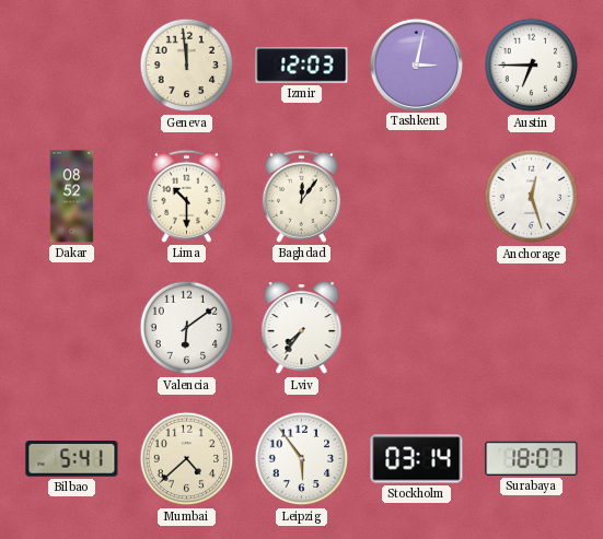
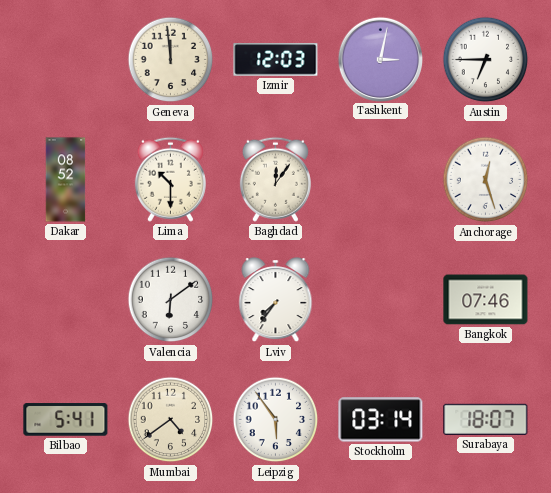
Bangkok: none -> 07:46
Mumbai: 4:38 -> 4:39
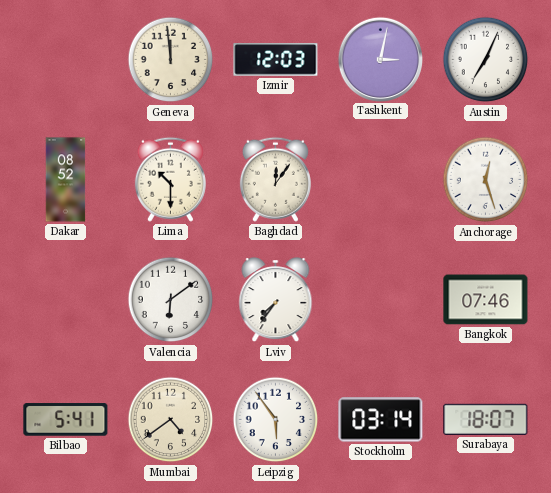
Austin: 6:45 -> 7:04
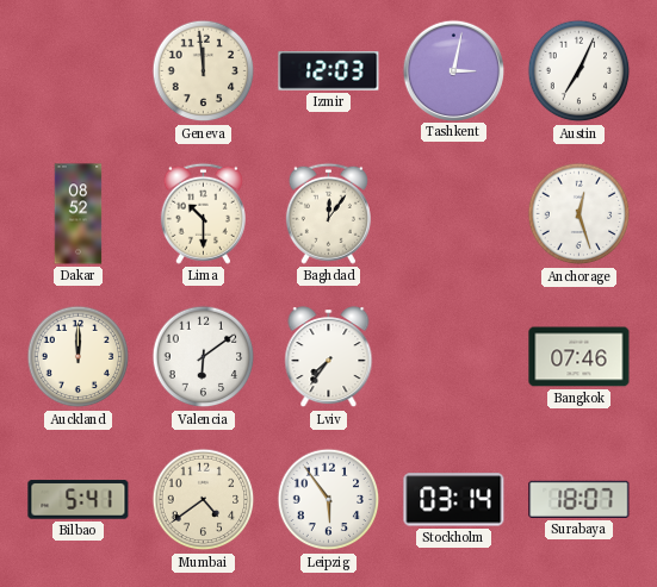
Auckland: none -> 12:00
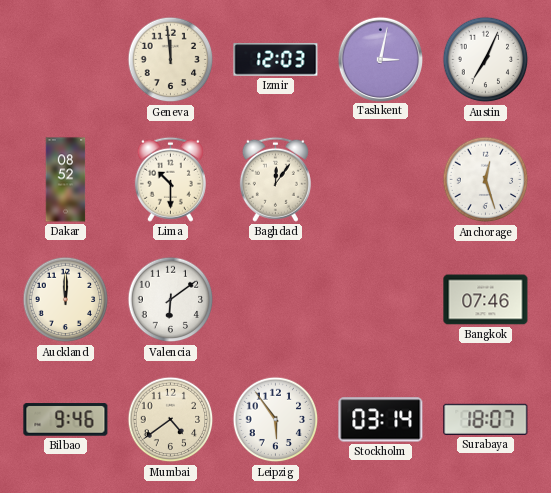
Lviv: 7:36 -> none
Bilbao: 5:41 -> 9:46
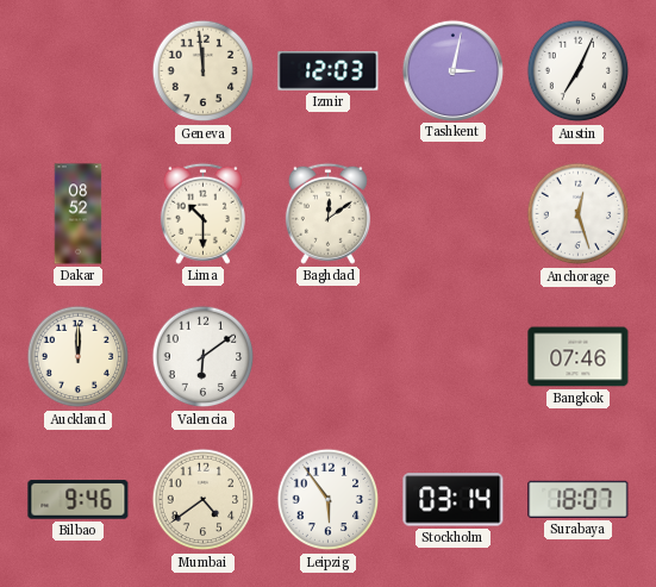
Baghdad: 12:06 -> 12:09
